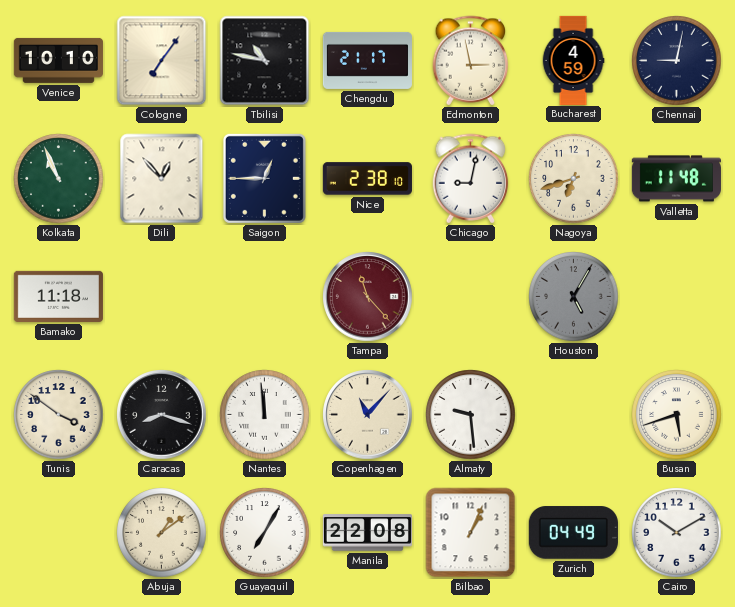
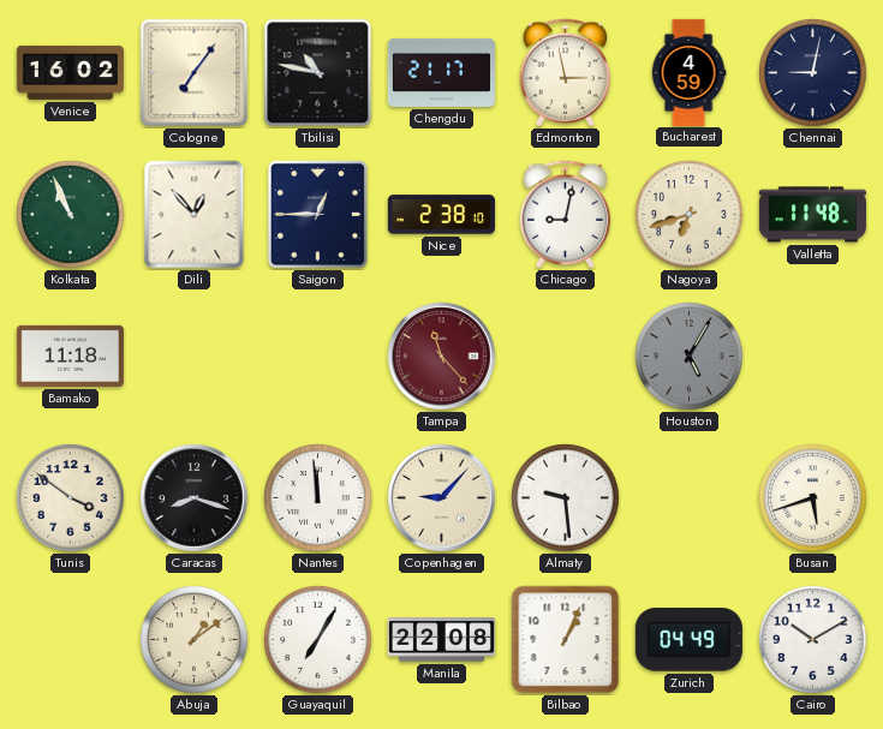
Venice: 10:10 -> 16:02
Copenhagen: 11:07 -> 9:07
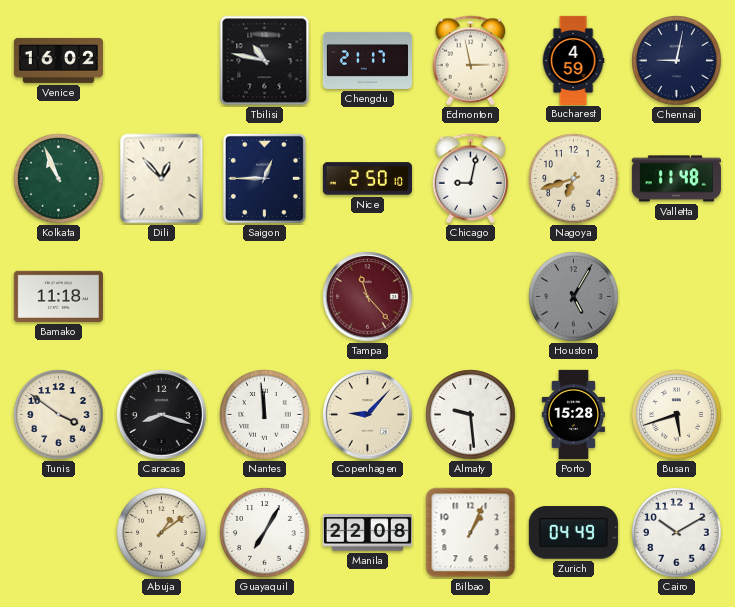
Cologne: 7:06 -> none
Nice: 2:38 -> 2:50
Porto: none -> 15:28
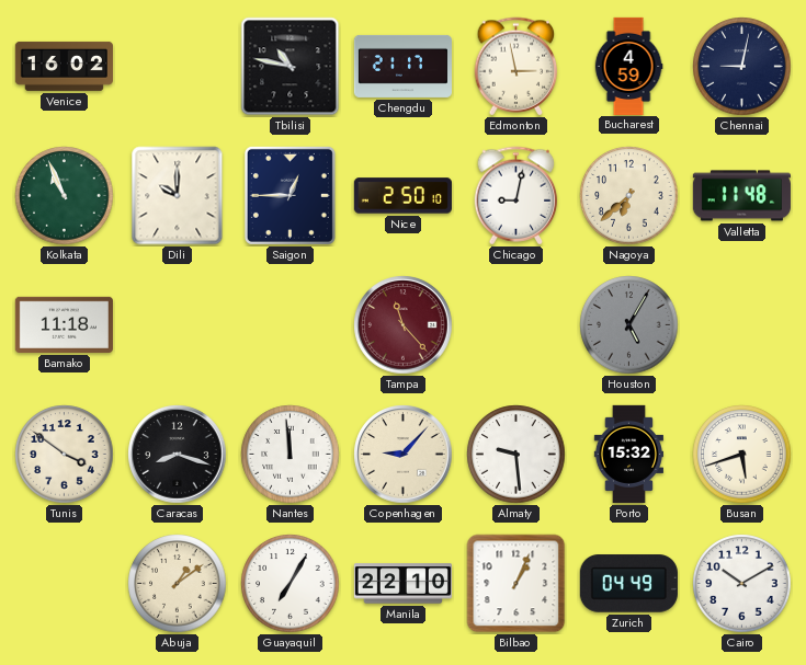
Dili: 12:53 -> 10:00
Nagoya: 6:42 -> 6:38
Porto: 15:28 -> 15:32
Manila: 22:08 -> 22:10
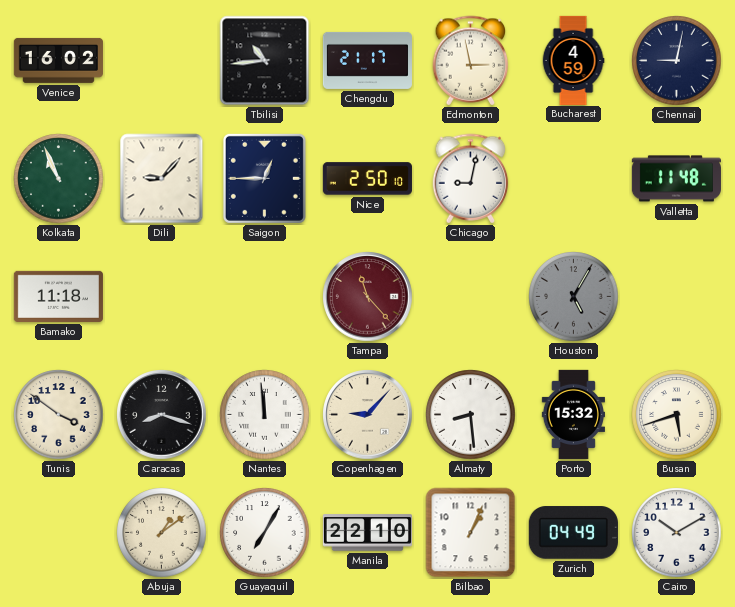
Tbilisi: 10:47 -> 10:44
Dili: 10:00 -> 9:07
Nagoya: 6:38 -> none
Almaty: 9:29 -> 8:29
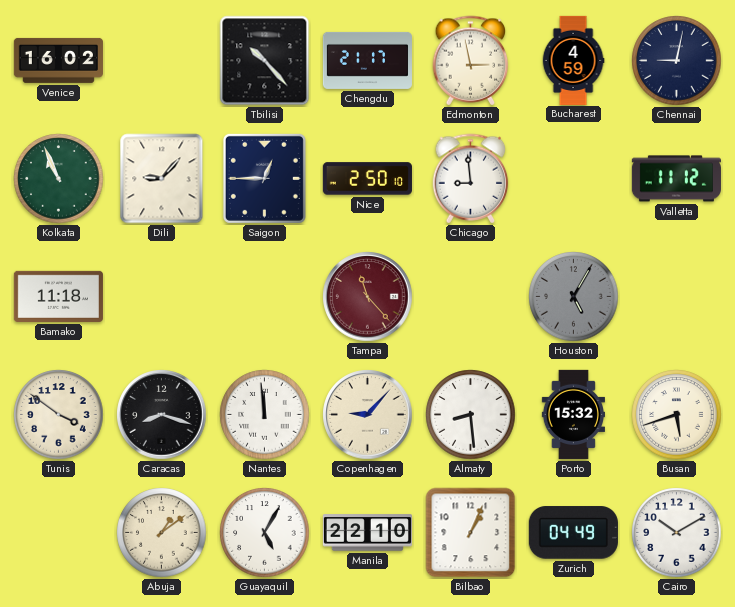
Tbilisi: 10:44 -> 10:23
Chicago: 9:02 -> 8:59
Valletta: 11:48 -> 11:12
Guayaquil: 7:05 -> 5:05
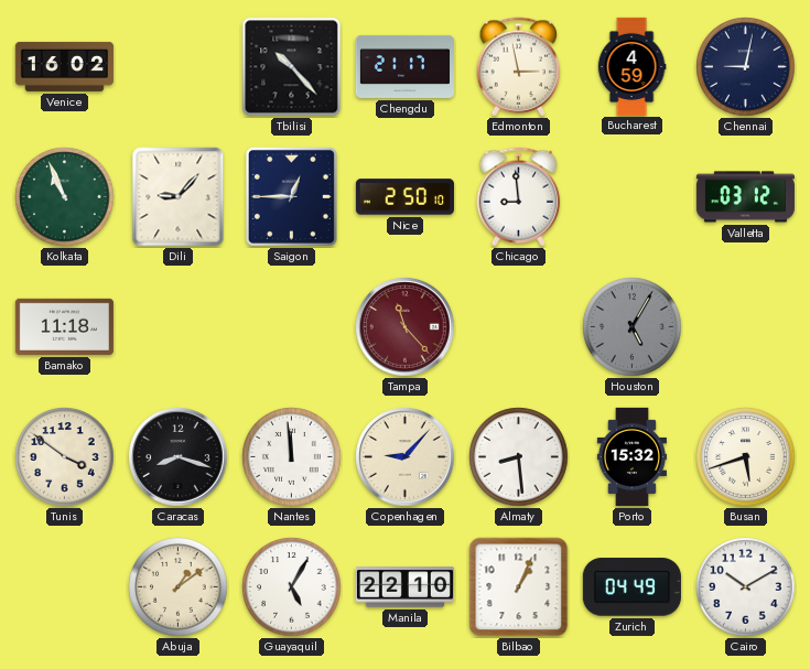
Valletta: 11:12 -> 03:12
